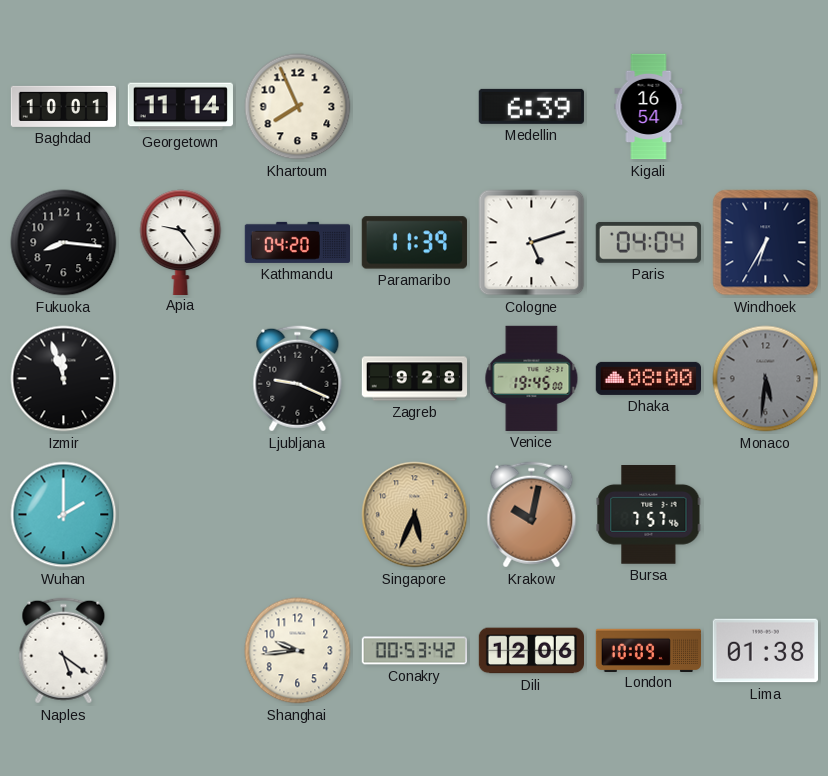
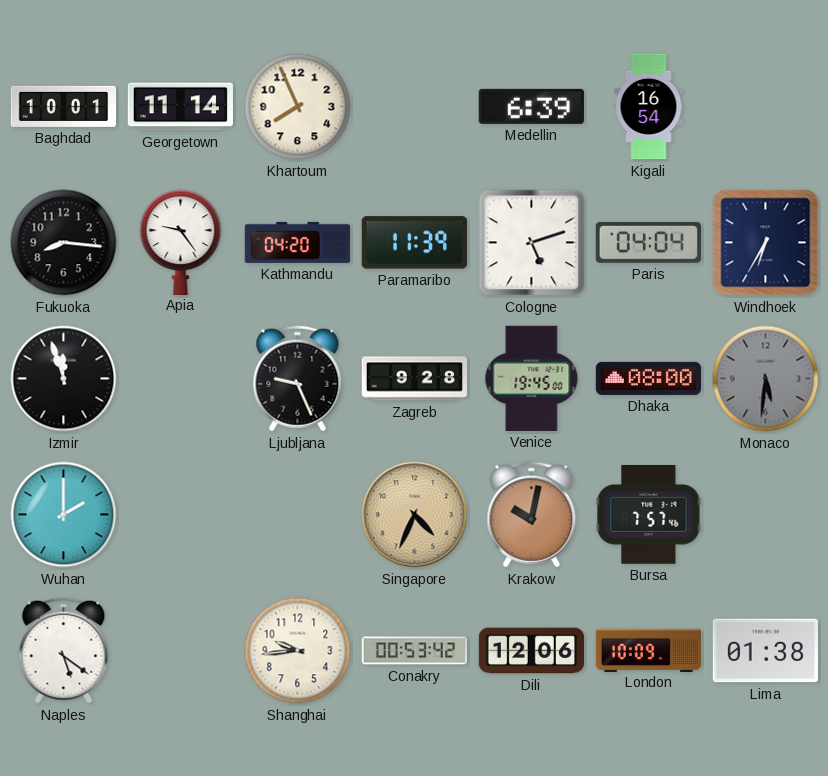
Ljubljana: 9:19 -> 9:26
Singapore: 5:34 -> 4:34
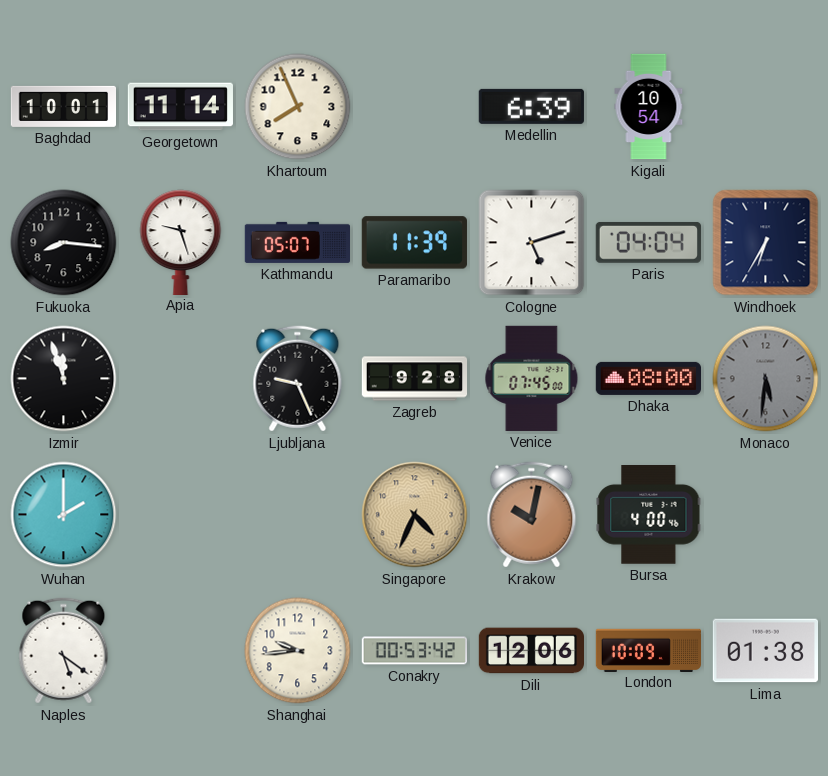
Kigali: 16:54 -> 10:54
Apia: 9:24 -> 9:27
Kathmandu: 04:20 -> 05:07
Venice: 19:45 -> 07:45
Bursa: 7:57 -> 4:00
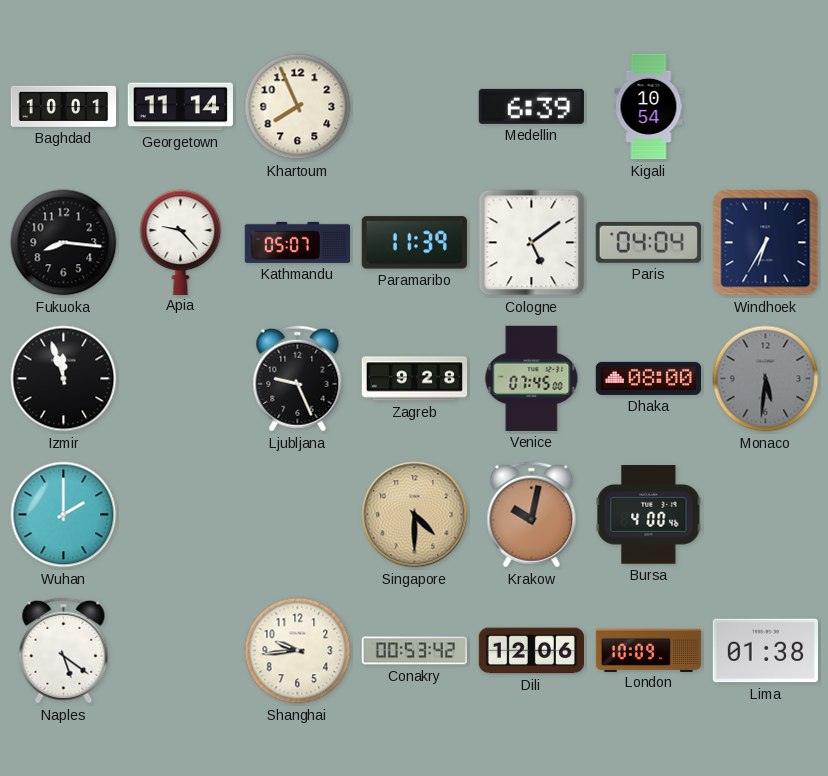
Apia: 9:27 -> 9:23
Cologne: 5:12 -> 5:09
Singapore: 4:34 -> 4:30
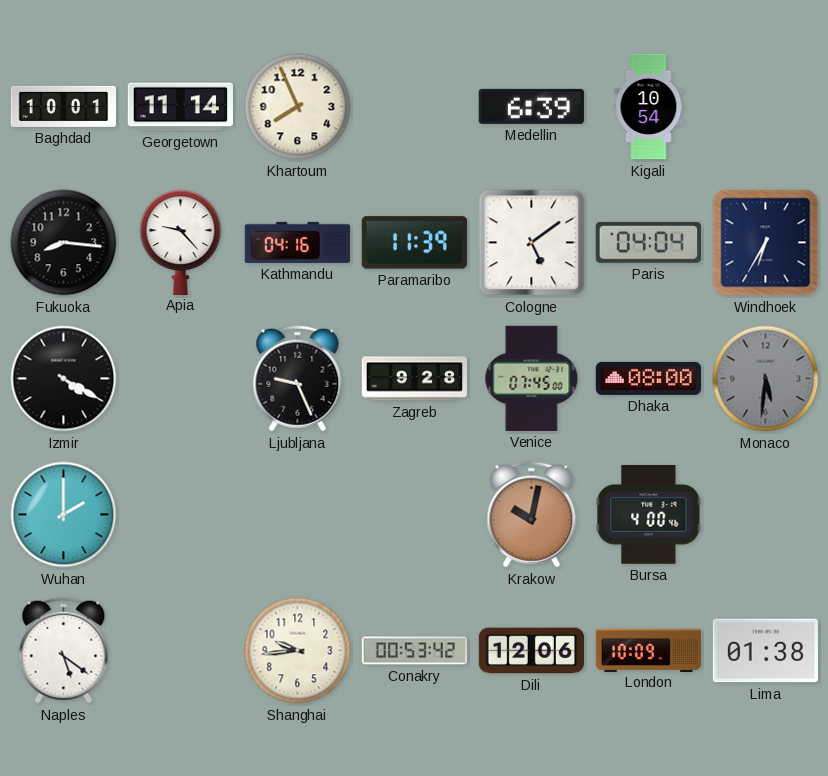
Kathmandu: 05:07 -> 04:16
Izmir: 11:57 -> 4:20
Singapore: 4:30 -> none
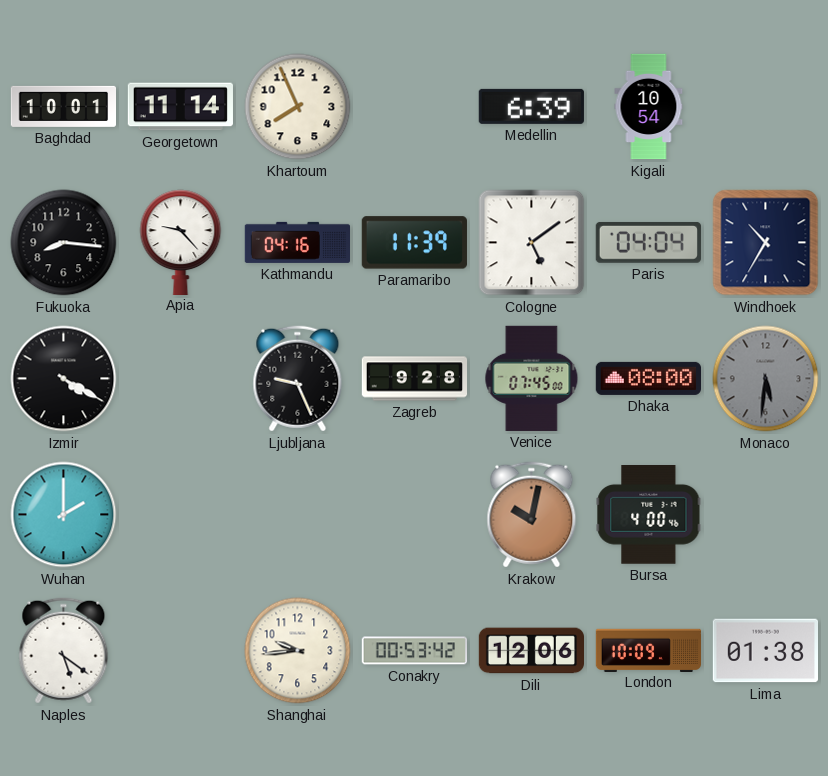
Windhoek: 6:35 -> 10:35
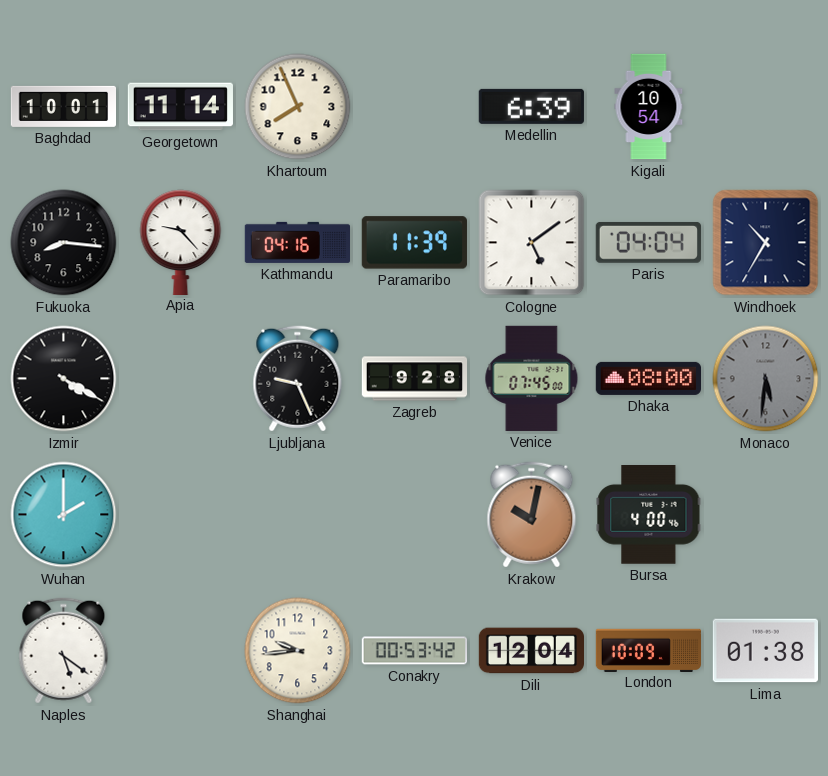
Dili: 12:06 -> 12:04
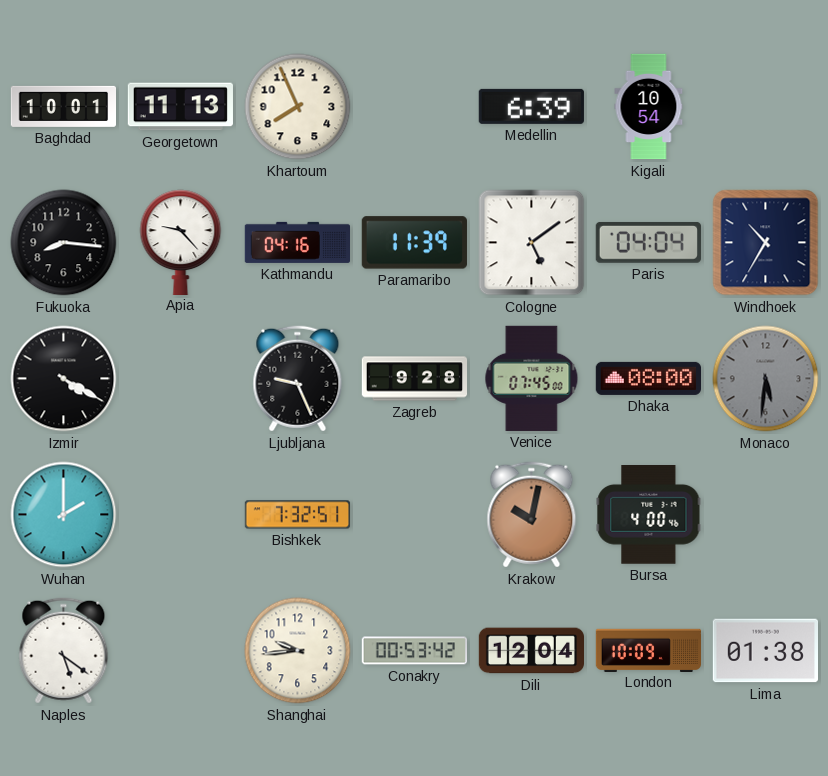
Georgetown: 11:14 -> 11:13
Bishkek: none -> 7:32
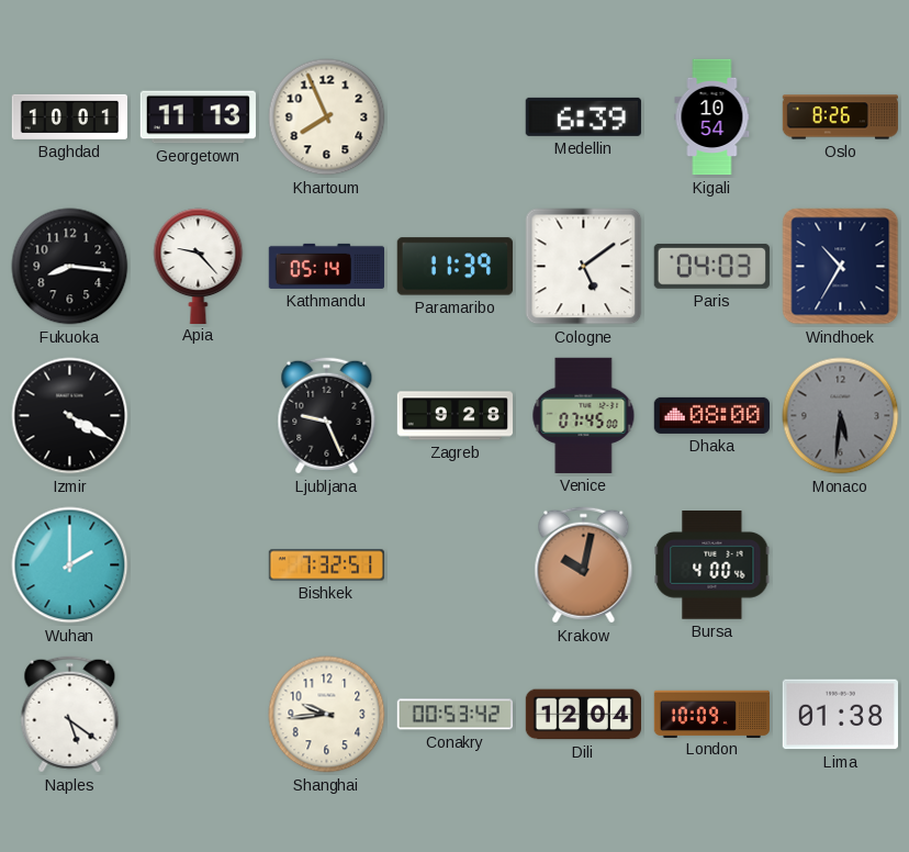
Oslo: none -> 8:26
Kathmandu: 04:16 -> 05:14
Paris: 04:04 -> 04:03
